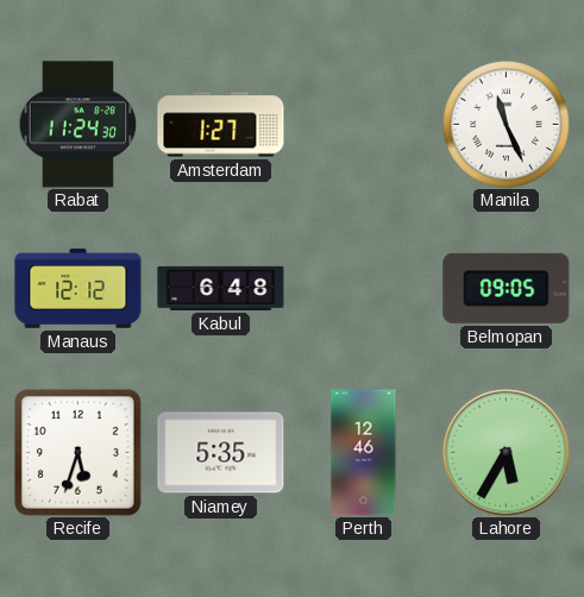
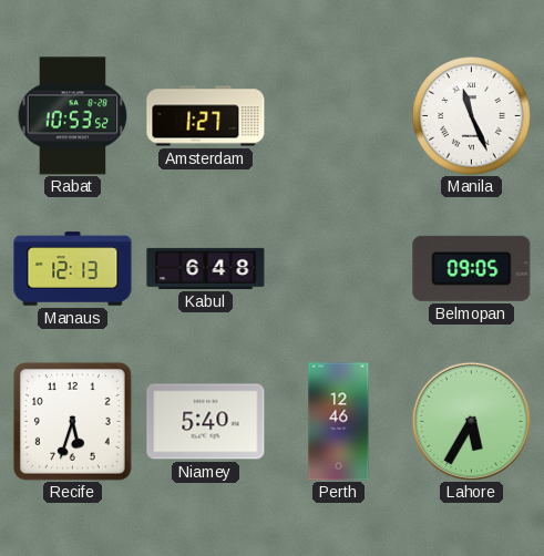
Rabat: 11:24 -> 10:53
Manaus: 12:12 -> 12:13
Niamey: 5:35 -> 5:40
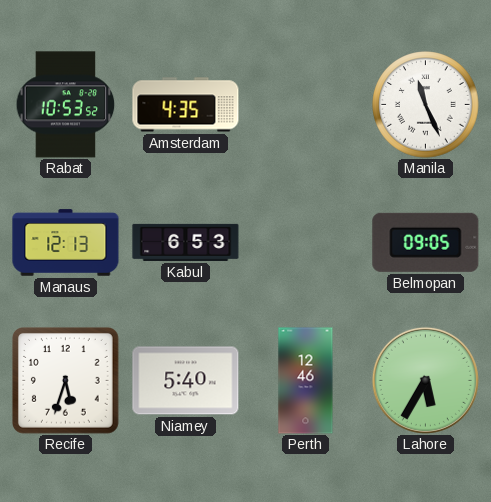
Amsterdam: 1:27 -> 4:35
Kabul: 6:48 -> 6:53
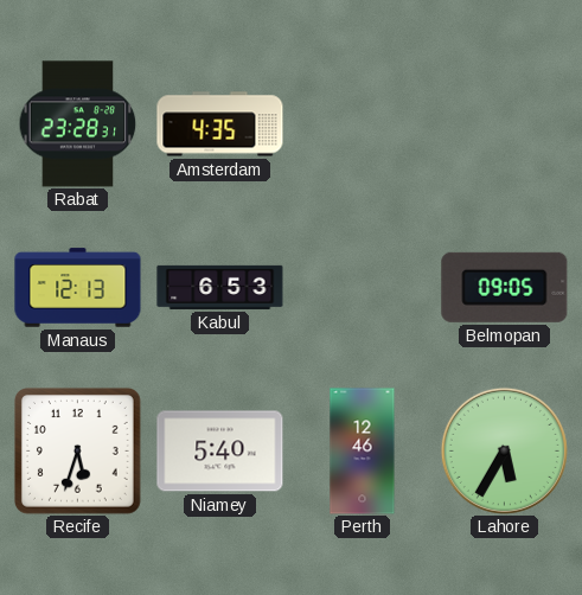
Rabat: 10:53 -> 23:28
Manila: 11:26 -> none
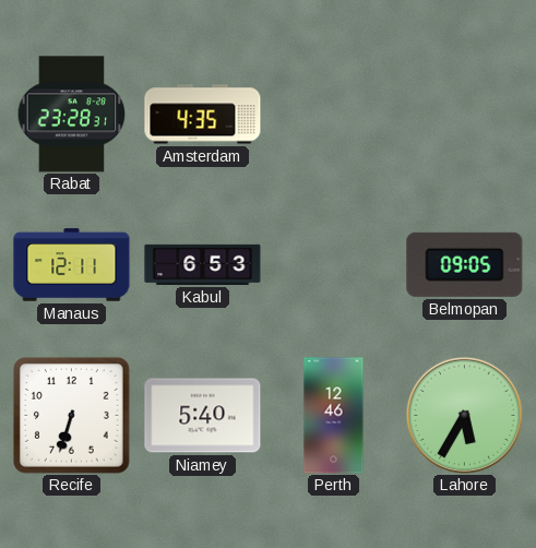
Manaus: 12:13 -> 12:11
Recife: 5:33 -> 6:33
